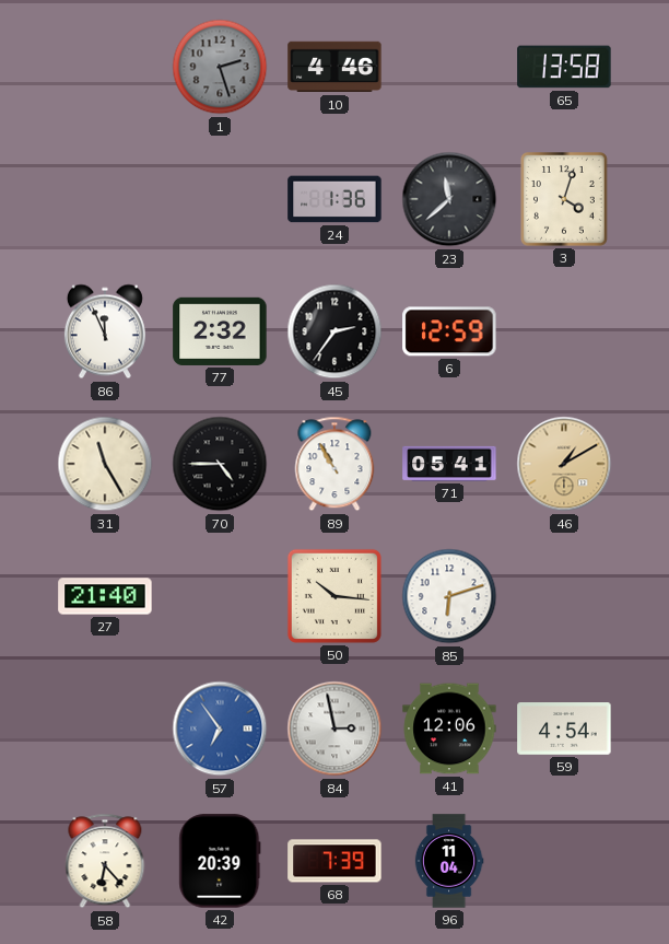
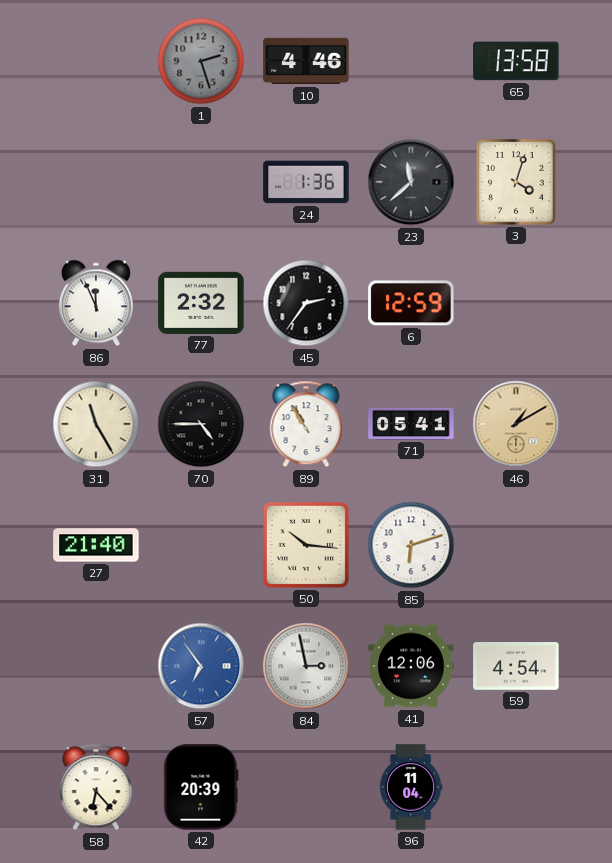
68: 7:39 -> none
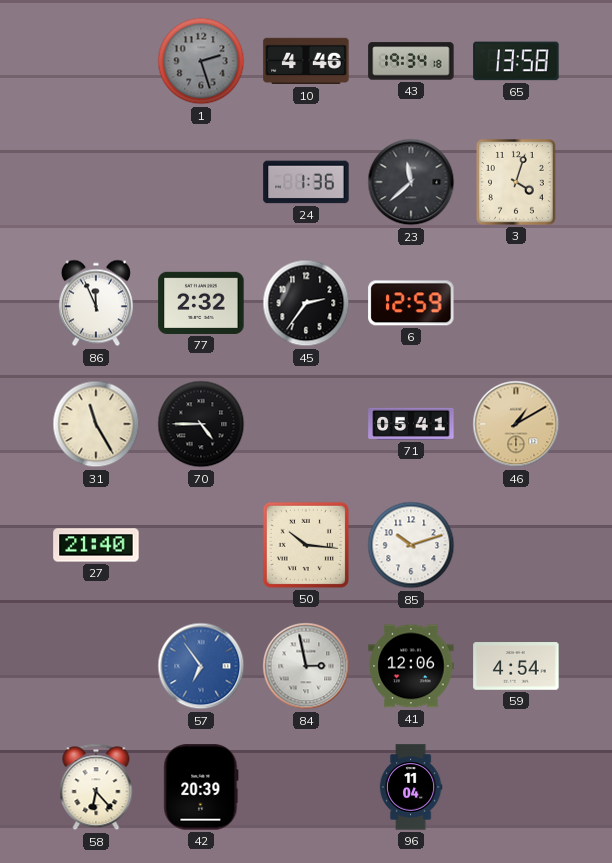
43: none -> 19:34
89: 10:55 -> none
85: 6:12 -> 10:12
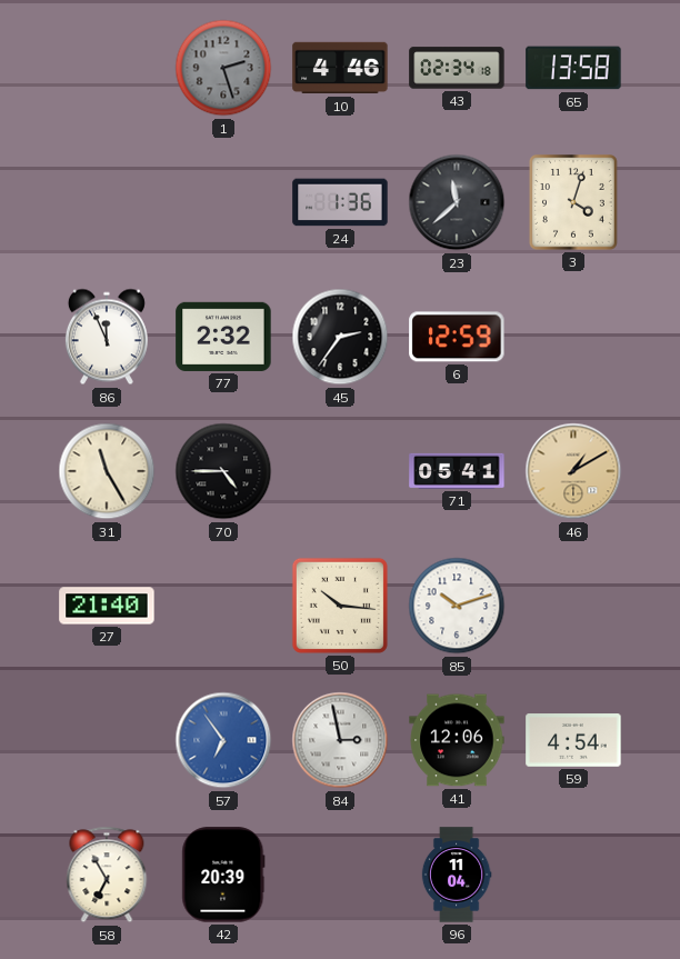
43: 19:34 -> 02:34
58: 6:23 -> 6:55
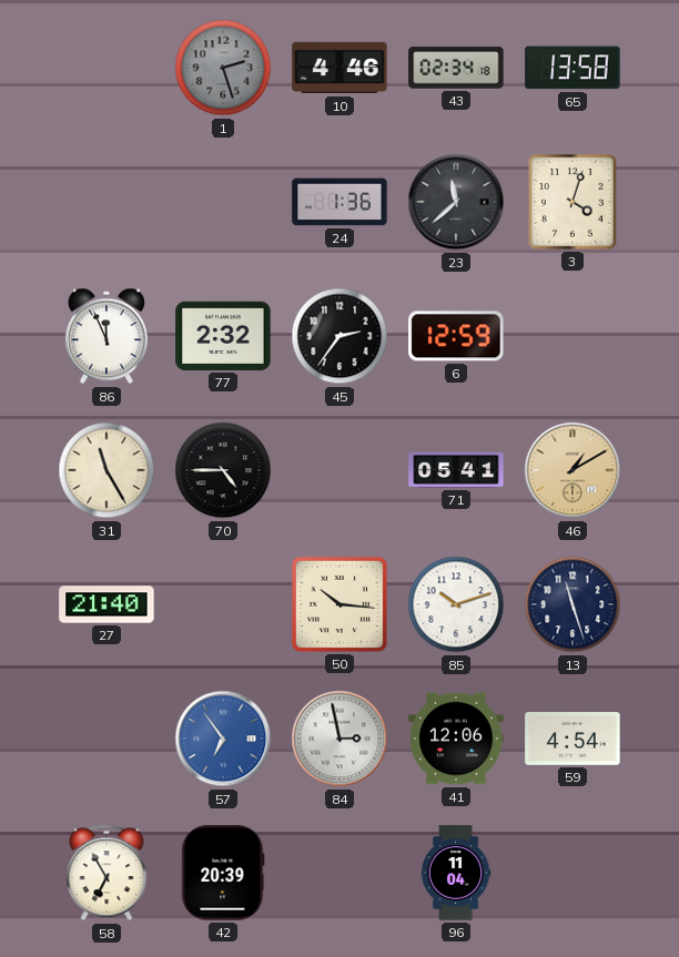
13: none -> 11:27
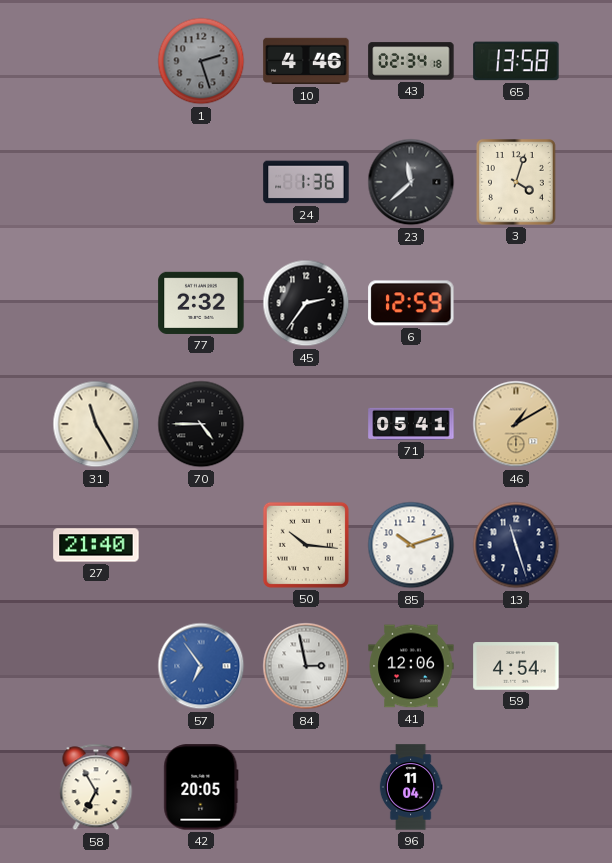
86: 11:56 -> none
42: 20:39 -> 20:05
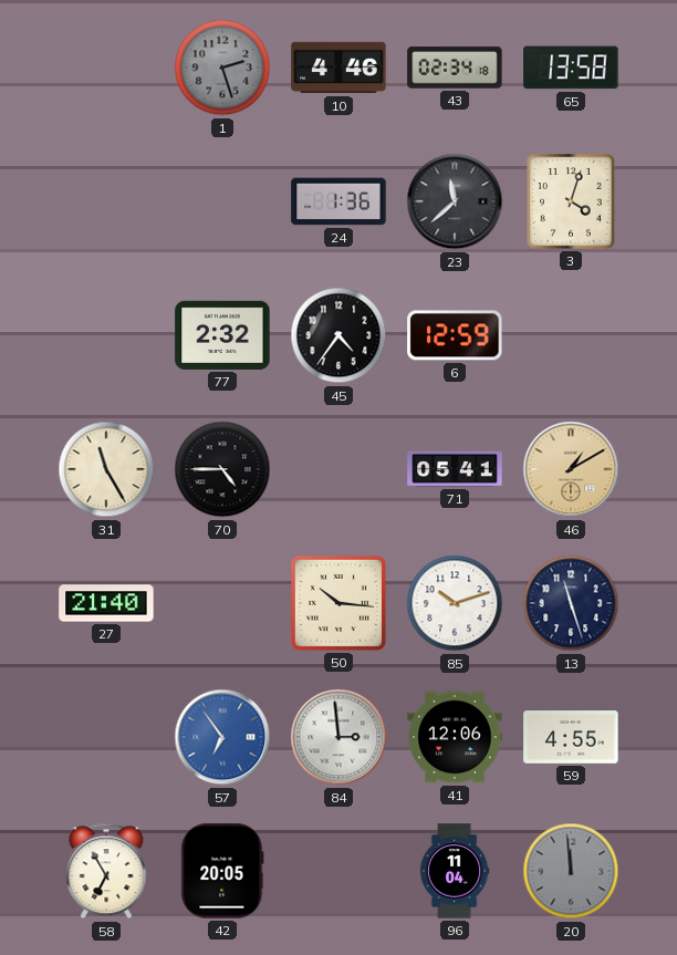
45: 2:36 -> 4:36
84: 2:58 -> 2:59
59: 4:54 -> 4:55
20: none -> 11:59
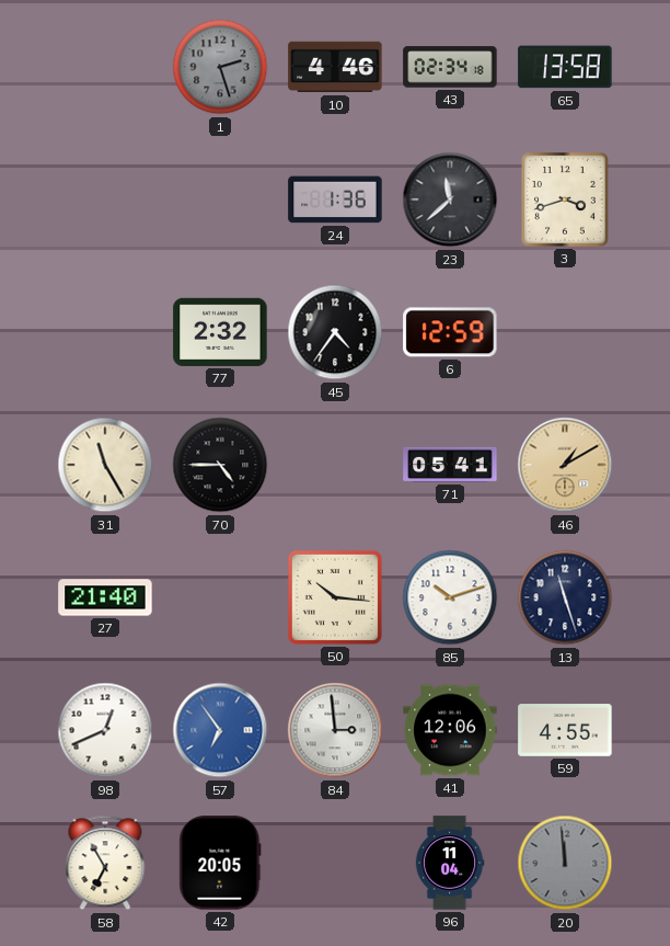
3: 4:03 -> 3:42
98: none -> 12:41
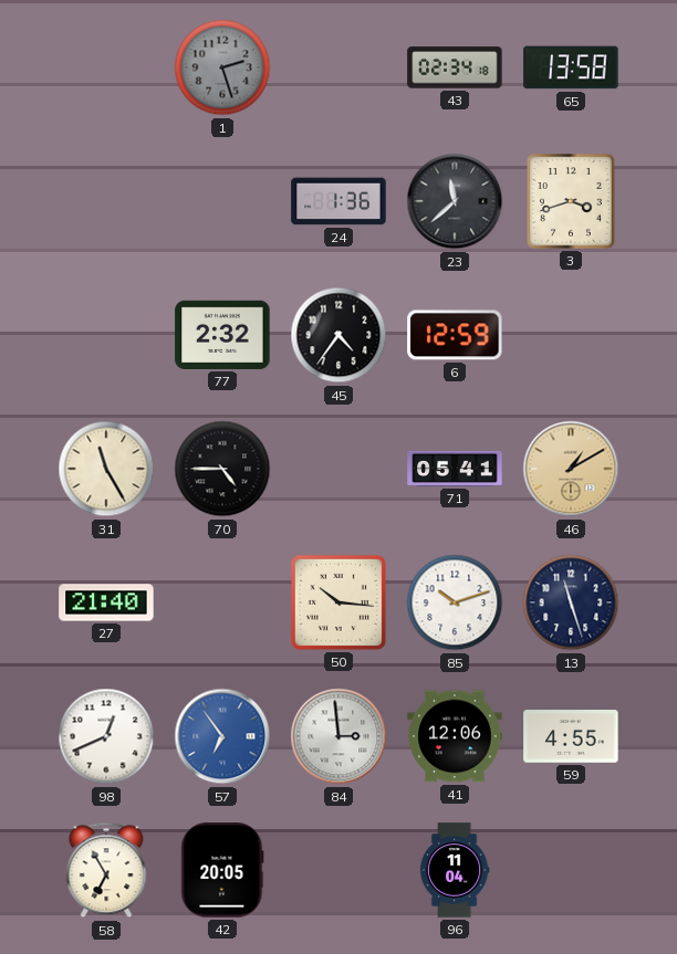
10: 4:46 -> none
20: 11:59 -> none
